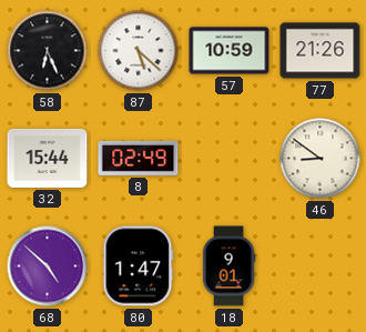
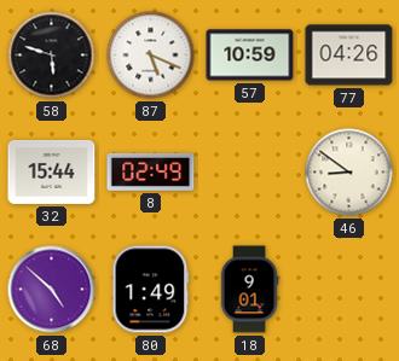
58: 6:26 -> 5:48
87: 5:22 -> 5:19
77: 21:26 -> 04:26
80: 1:47 -> 1:49
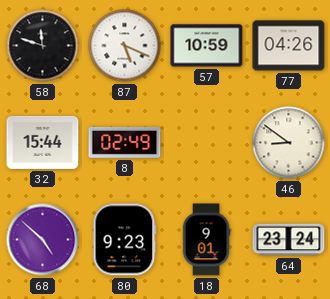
58: 5:48 -> 11:48
80: 1:49 -> 9:23
64: none -> 23:24
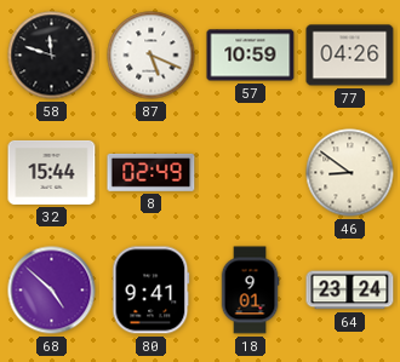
80: 9:23 -> 9:41
